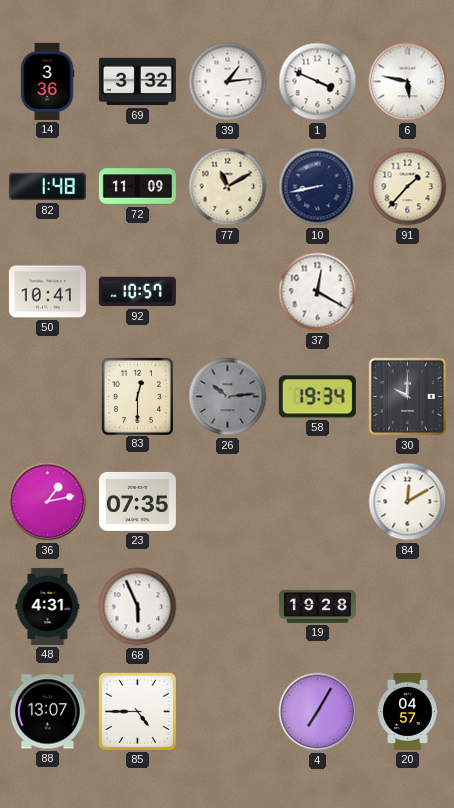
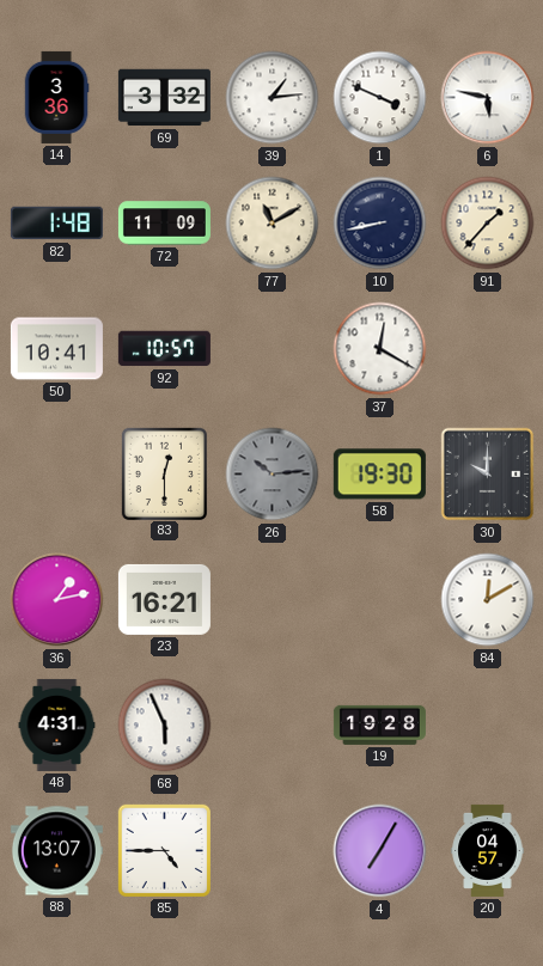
58: 19:34 -> 19:30
23: 07:35 -> 16:21
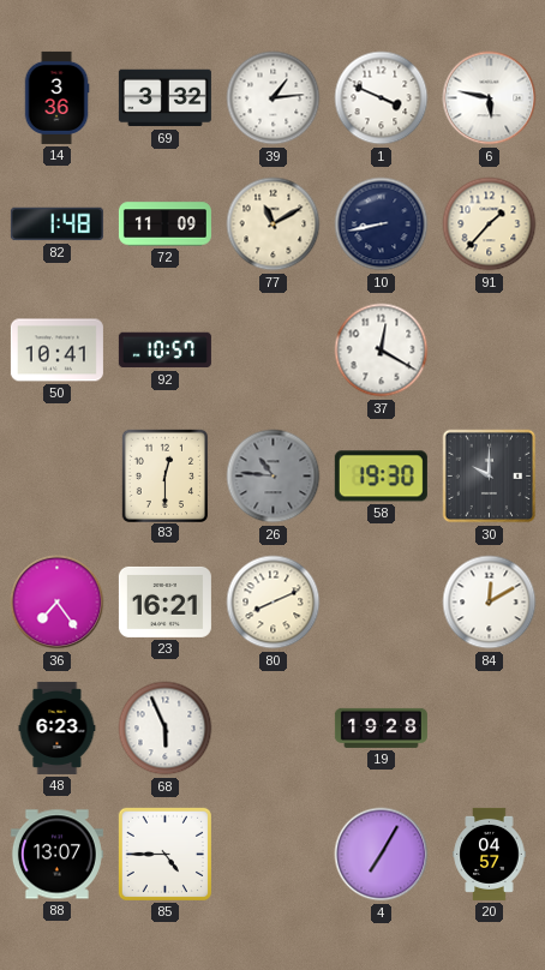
26: 10:14 -> 10:46
36: 1:13 -> 7:24
80: none -> 8:11
48: 4:31 -> 6:23
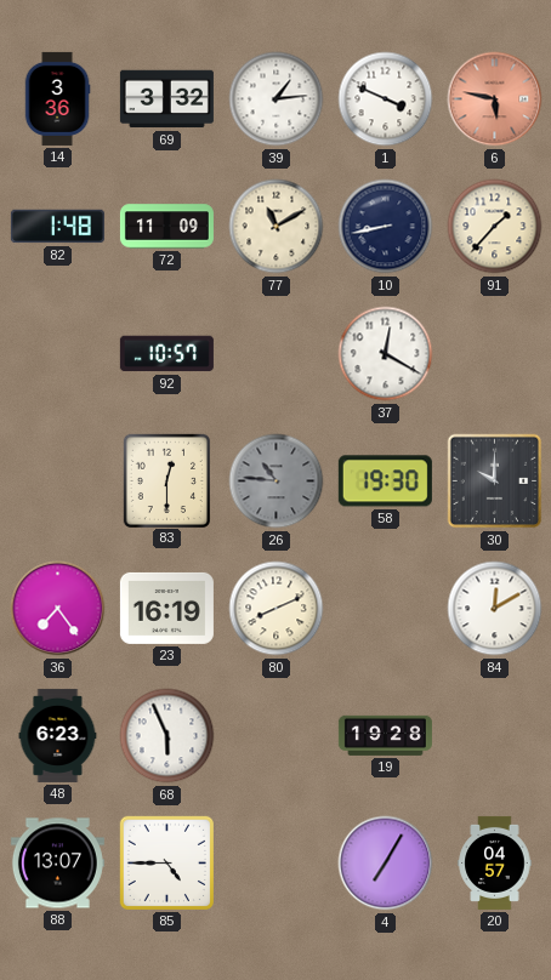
6 dial: white -> salmon
50: 10:41 -> none
23: 16:21 -> 16:19
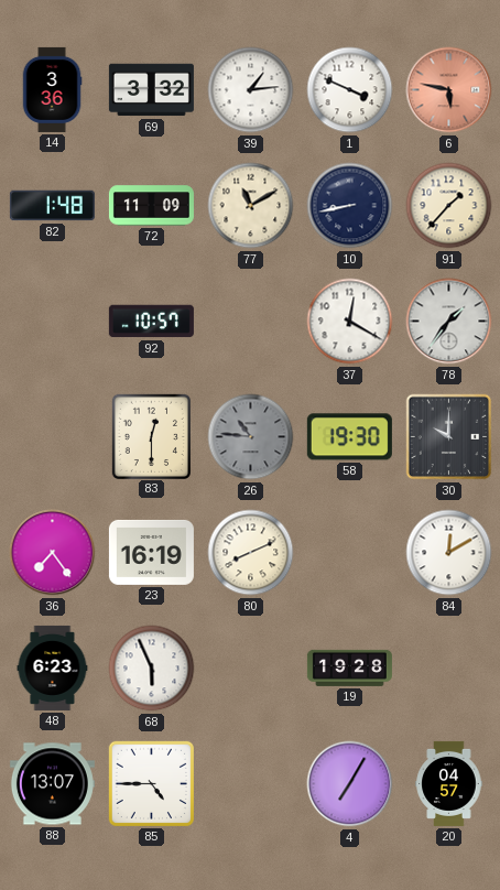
78: none -> 1:36
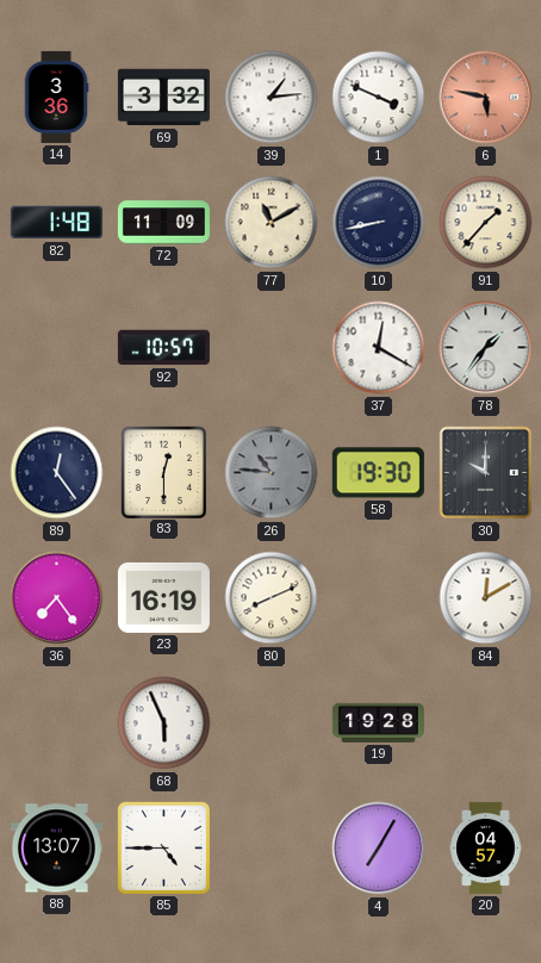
89: none -> 12:24
48: 6:23 -> none
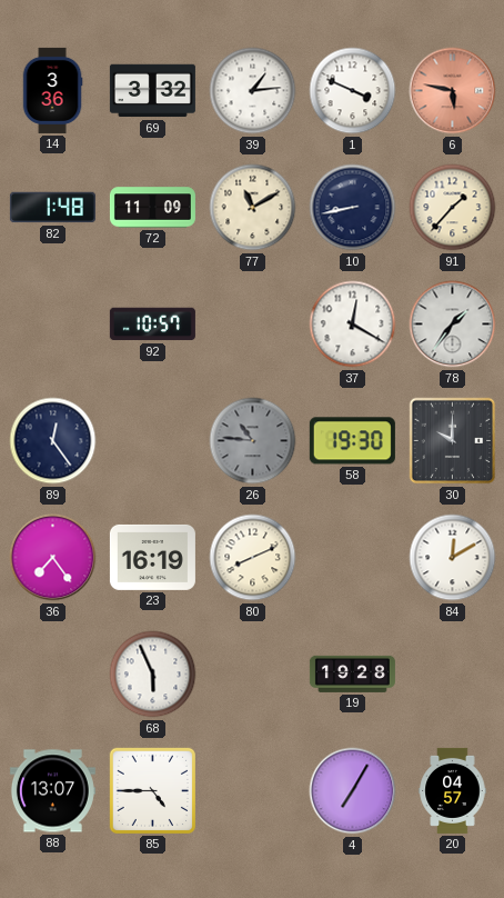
83: 12:30 -> none
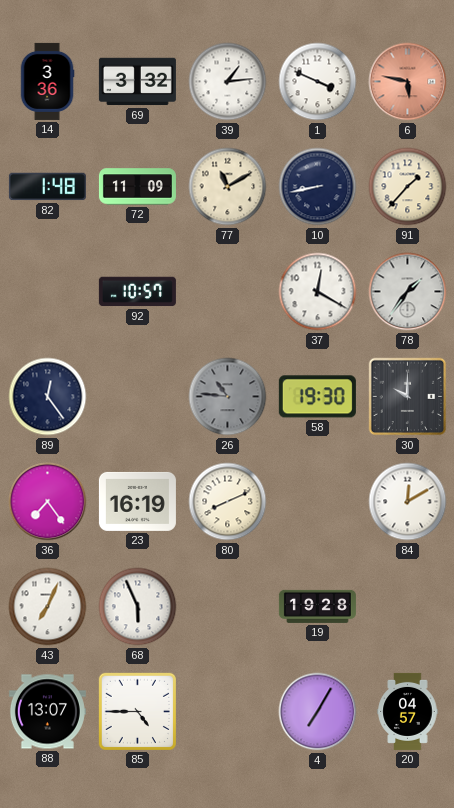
43: none -> 7:04
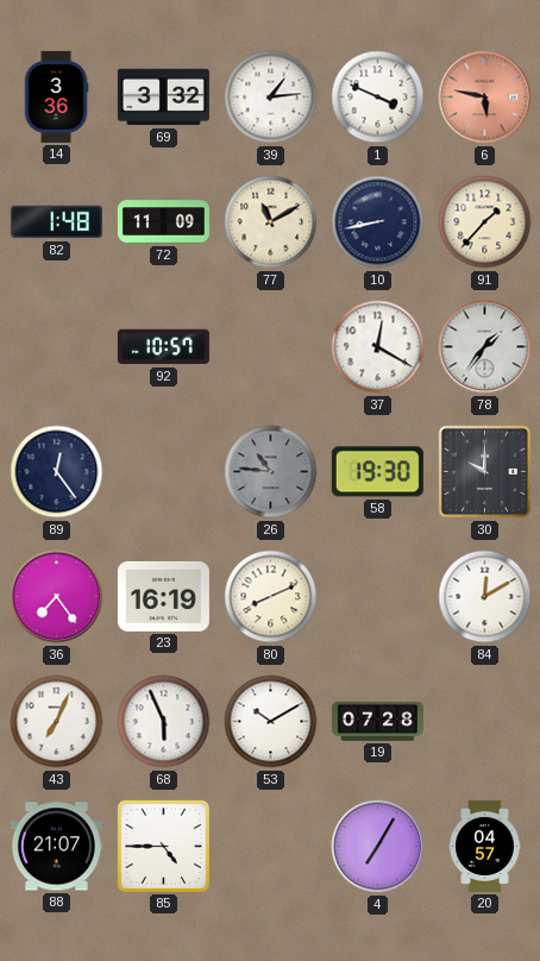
53: none -> 10:10
19: 19:28 -> 07:28
88: 13:07 -> 21:07
